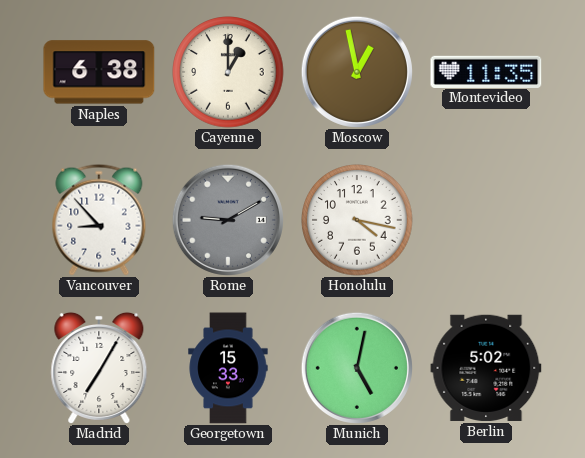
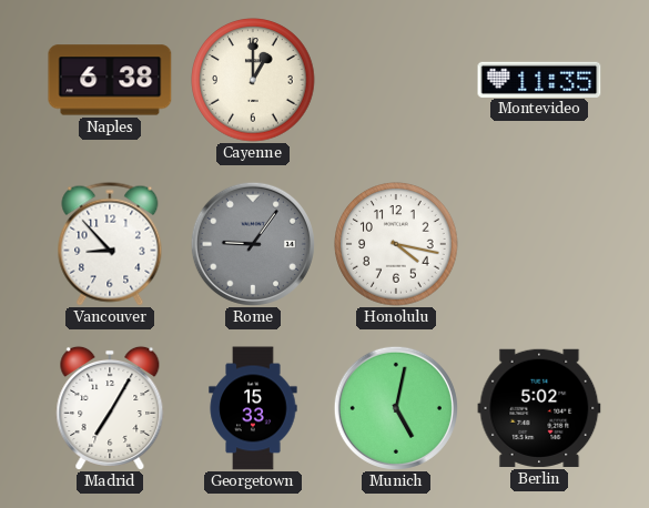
Moscow: 12:58 -> none
Rome: 9:10 -> 9:06
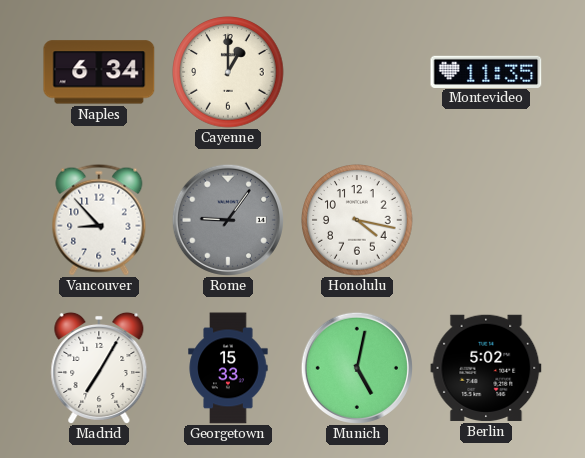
Naples: 6:38 -> 6:34
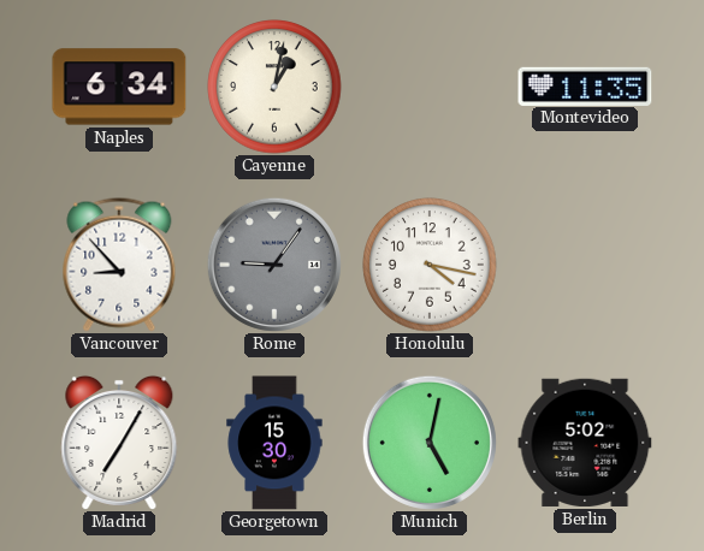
Cayenne: 1:00 -> 1:02
Georgetown: 15:33 -> 15:30
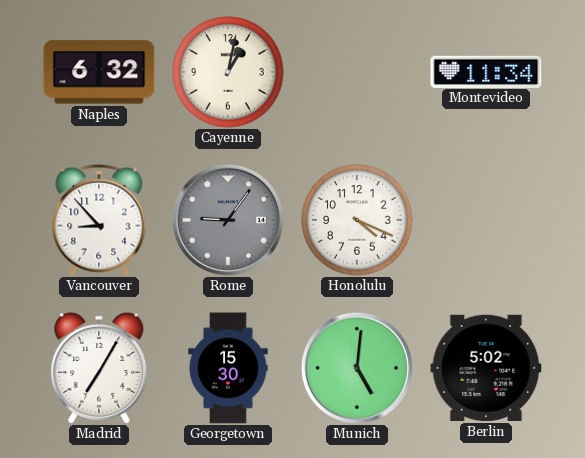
Naples: 6:34 -> 6:32
Montevideo: 11:35 -> 11:34
Honolulu: 4:17 -> 4:19
Munich: 5:02 -> 5:01
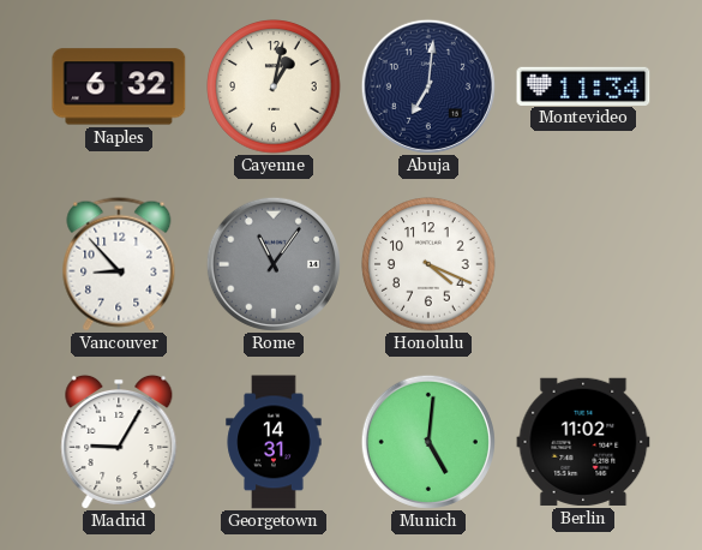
Abuja: none -> 7:01
Rome: 9:06 -> 11:06
Madrid: 7:05 -> 9:05
Georgetown: 15:30 -> 14:31
Berlin: 5:02 -> 11:02
